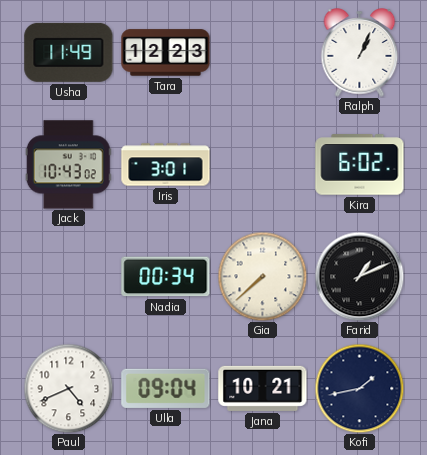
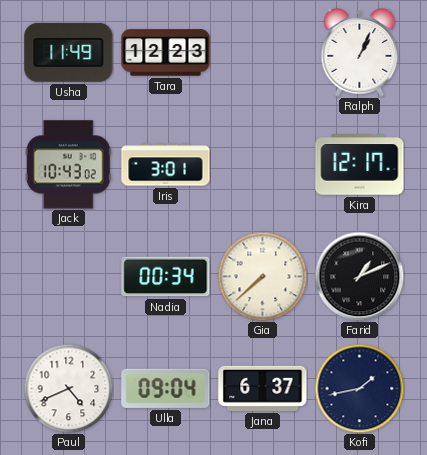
Kira: 6:02 -> 12:17
Jana: 10:21 -> 6:37
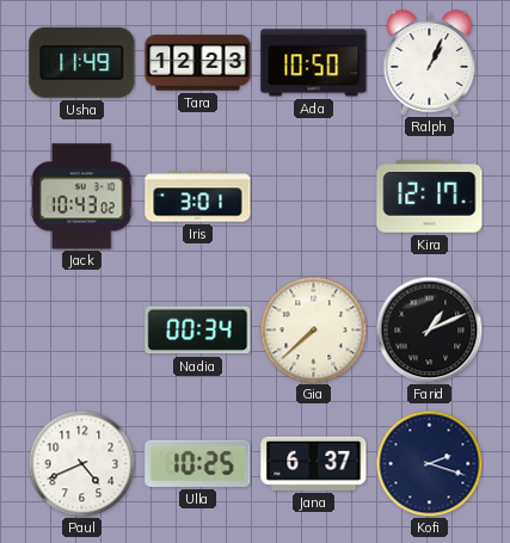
Ada: none -> 10:50
Ulla: 09:04 -> 10:25
Kofi: 1:43 -> 2:18
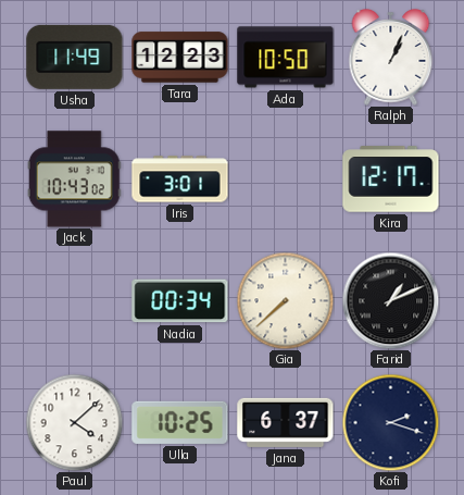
Paul: 4:41 -> 4:08
